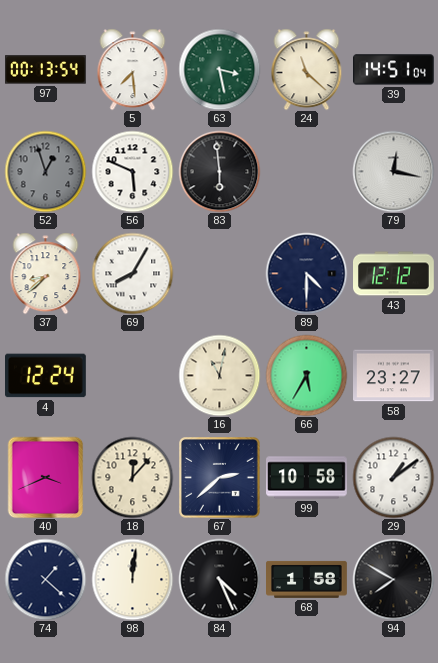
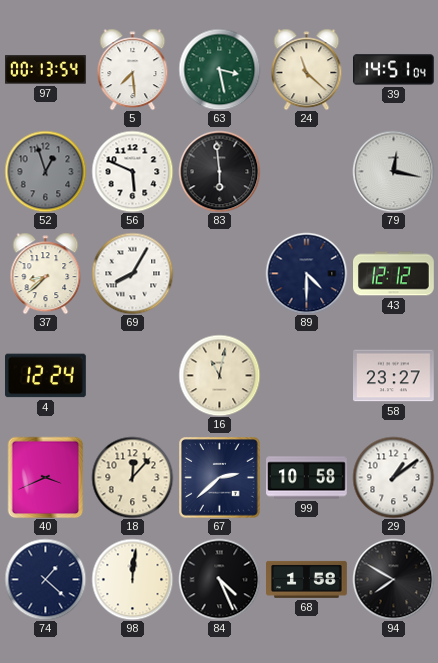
66: 5:35 -> none
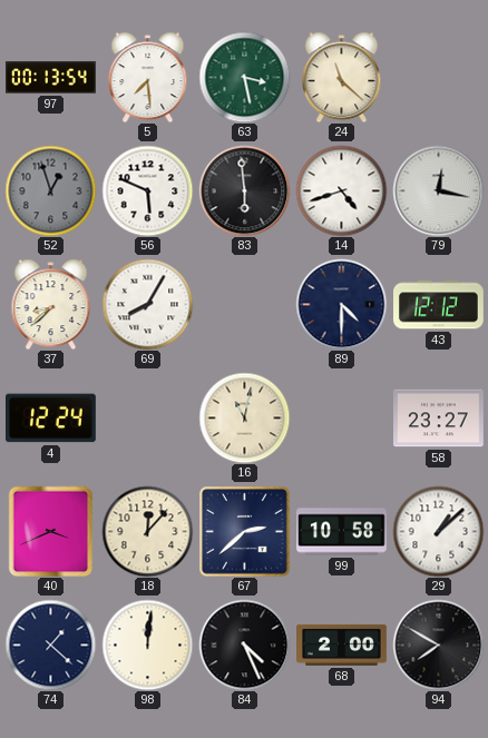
39: 14:51 -> none
14: none -> 4:42
29: 1:09 -> 1:08
68: 1:58 -> 2:00
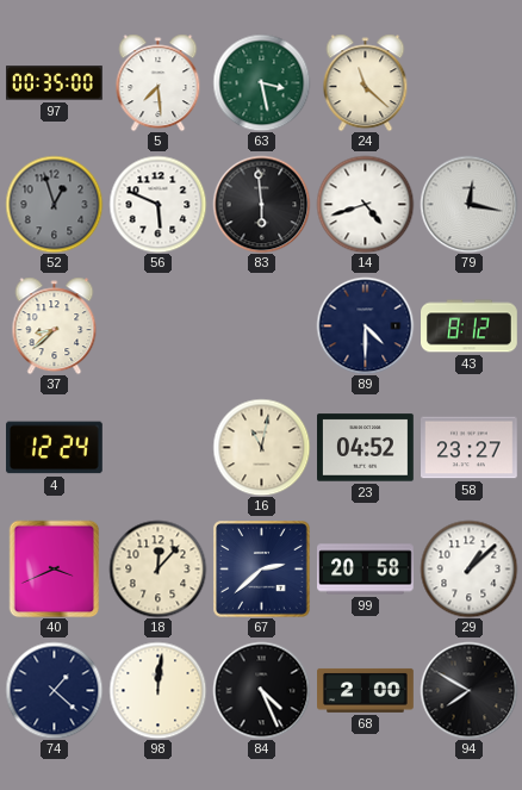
97: 00:13 -> 00:35
69: 8:05 -> none
43: 12:12 -> 8:12
23: none -> 04:52
99: 10:58 -> 20:58
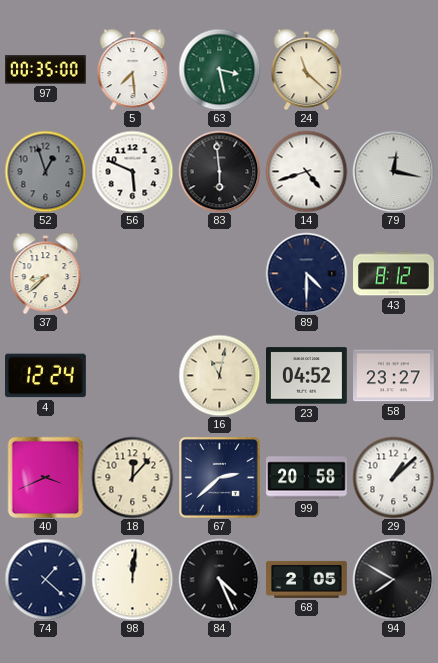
68: 2:00 -> 2:05
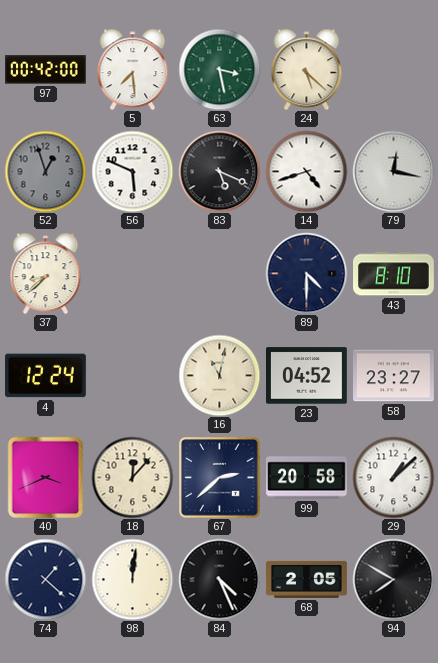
97: 00:35 -> 00:42
24: 11:22 -> 5:22
83: 5:59 -> 5:19
43: 8:12 -> 8:10
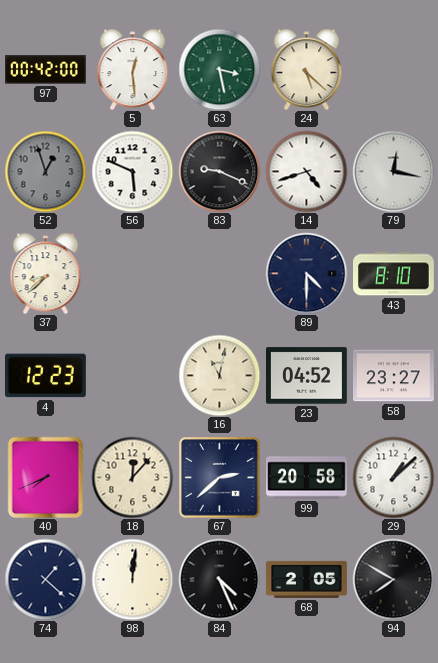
5: 7:29 -> 12:29
83: 5:19 -> 9:19
4: 12:24 -> 12:23
40: 3:41 -> 7:41
